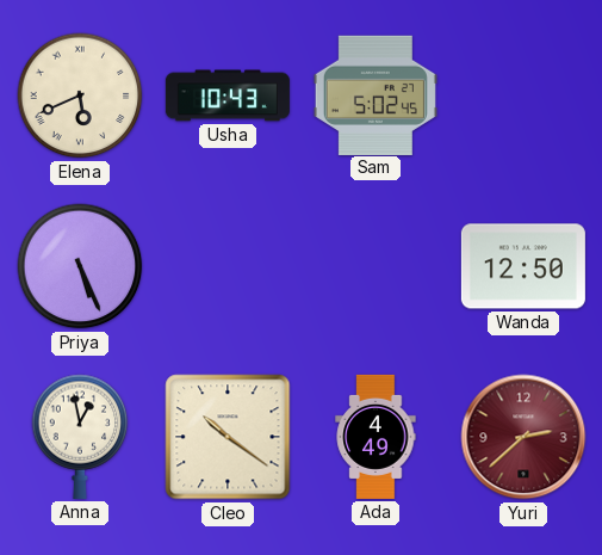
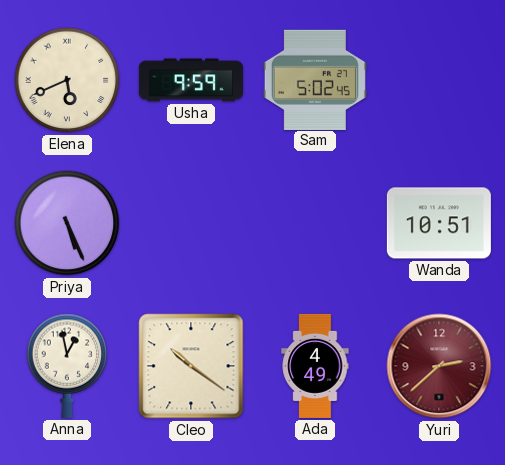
Usha: 10:43 -> 9:59
Wanda: 12:50 -> 10:51
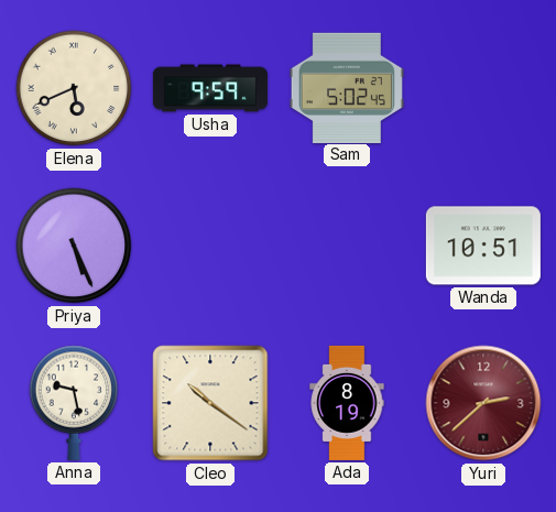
Anna: 12:58 -> 9:28
Ada: 4:49 -> 8:19
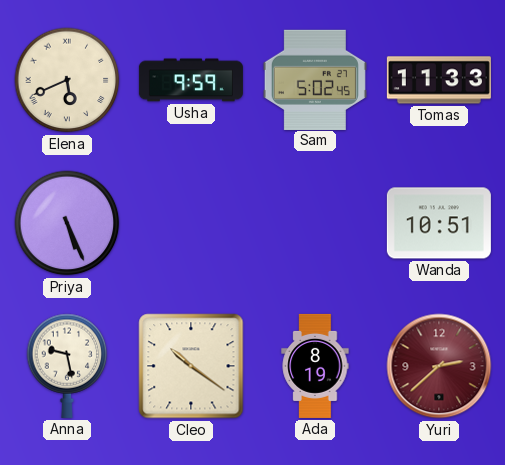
Tomas: none -> 11:33
